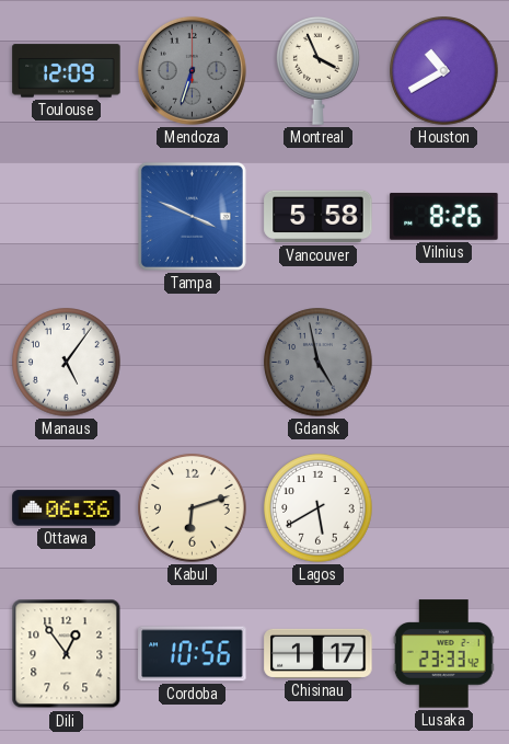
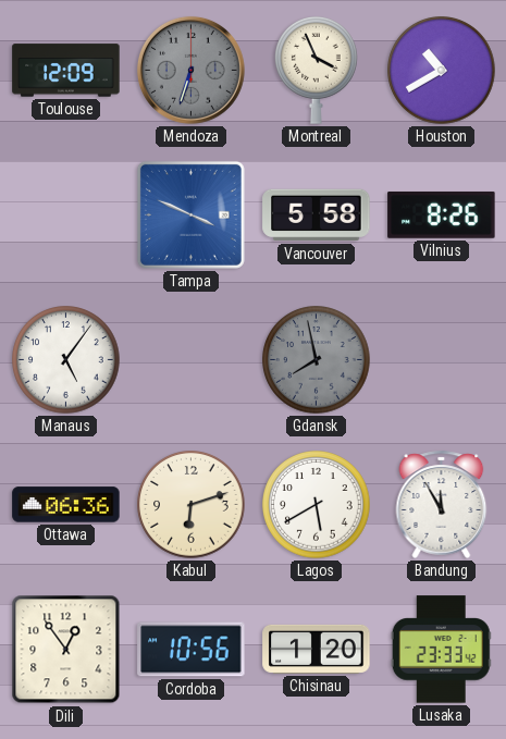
Gdansk: 4:58 -> 7:58
Bandung: none -> 11:55
Chisinau: 1:17 -> 1:20
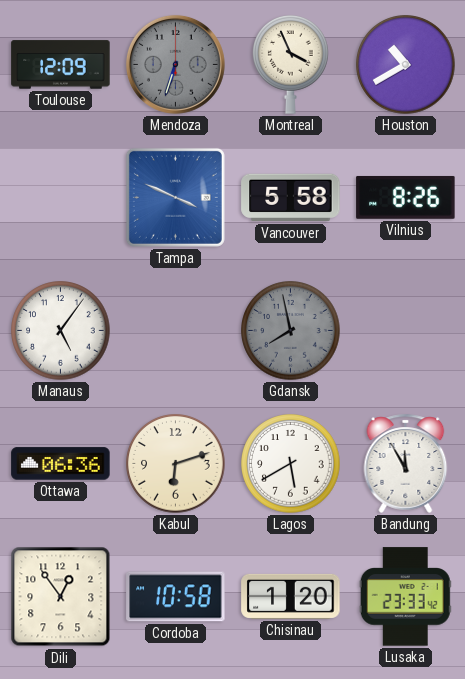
Cordoba: 10:56 -> 10:58
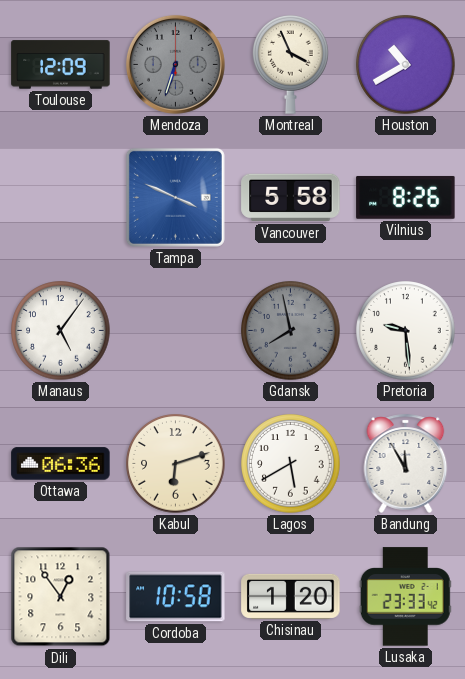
Pretoria: none -> 9:29
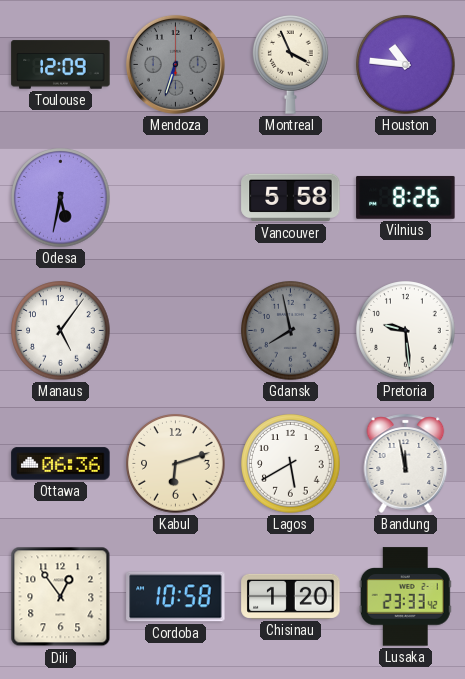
Houston: 10:40 -> 10:46
Odesa: none -> 5:32
Tampa: 3:49 -> none
Bandung: 11:55 -> 11:58
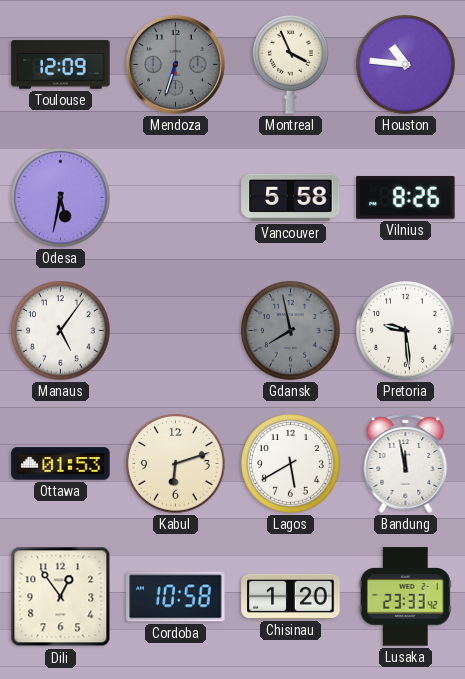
Ottawa: 06:36 -> 01:53
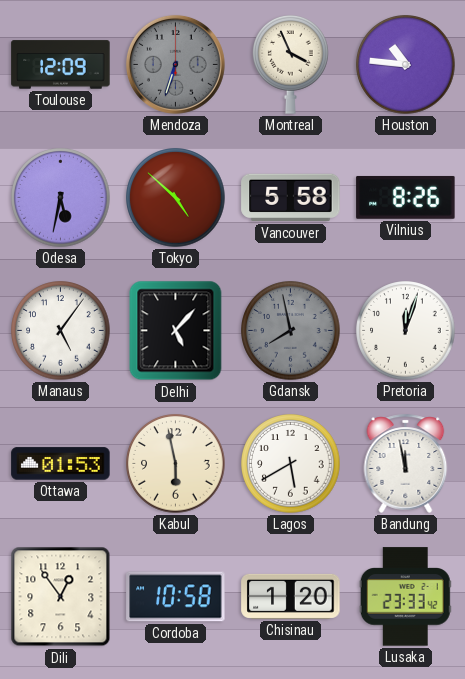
Tokyo: none -> 4:52
Delhi: none -> 5:07
Pretoria: 9:29 -> 12:03
Kabul: 6:12 -> 5:58
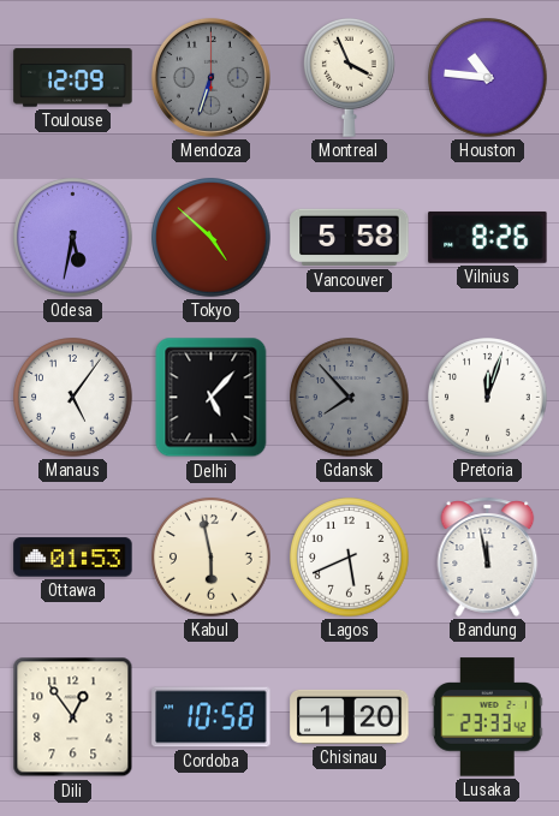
Gdansk: 7:58 -> 7:53
Lagos: 5:40 -> 5:41
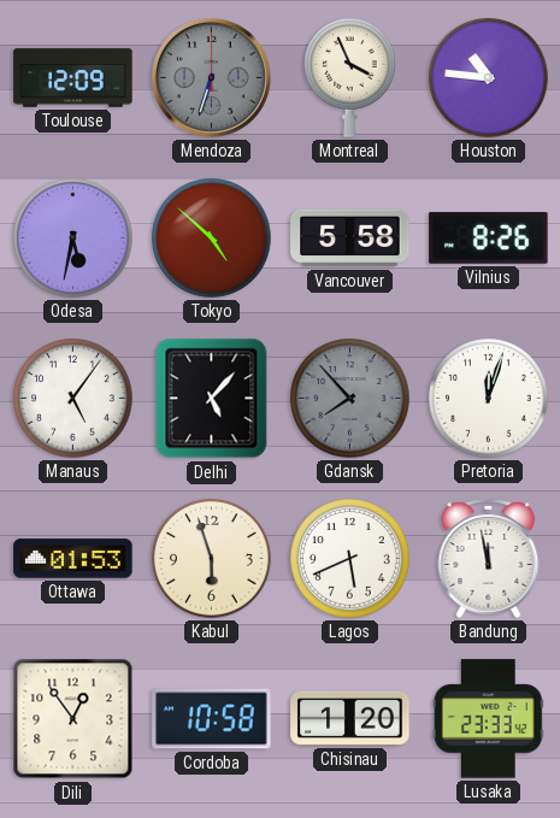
Kabul: 5:58 -> 5:57
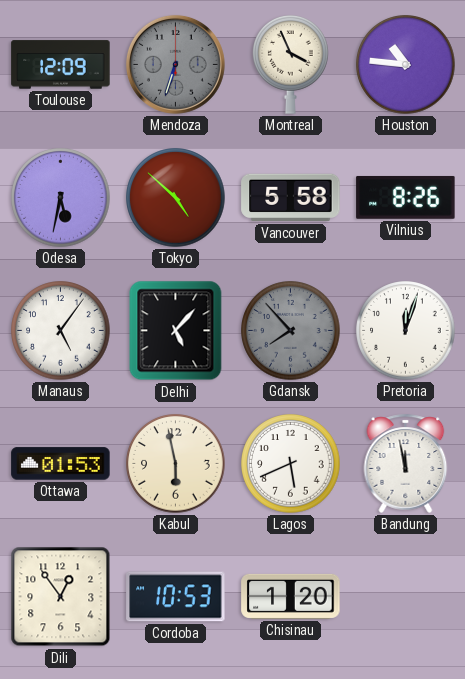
Kabul: 5:57 -> 5:58
Cordoba: 10:58 -> 10:53
Lusaka: 23:33 -> none
